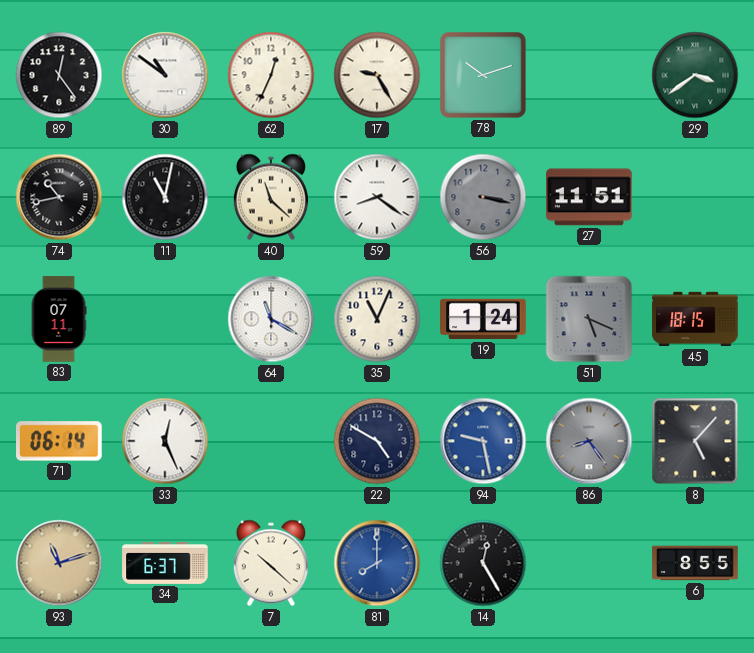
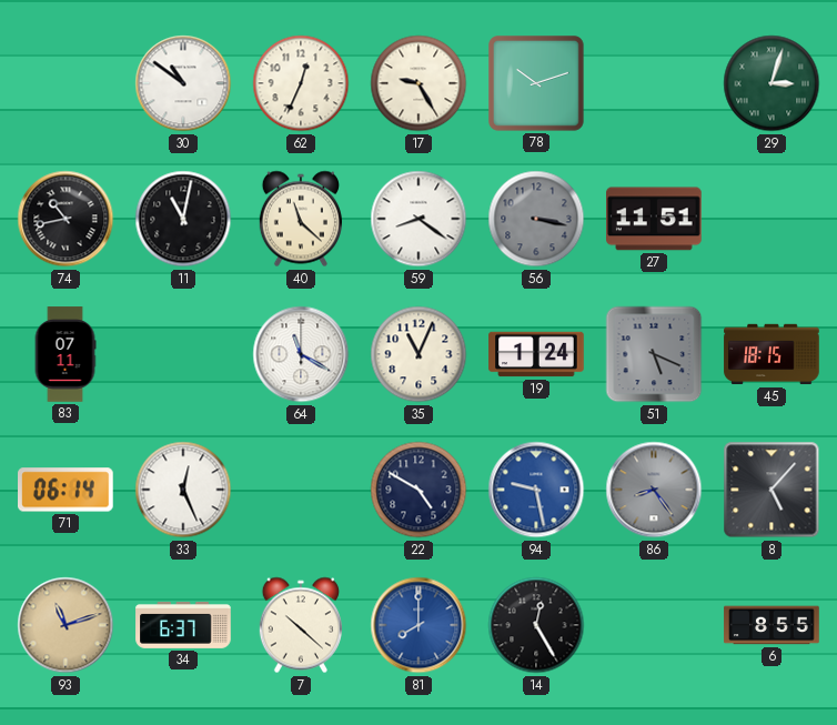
89: 12:24 -> none
29: 3:39 -> 3:03
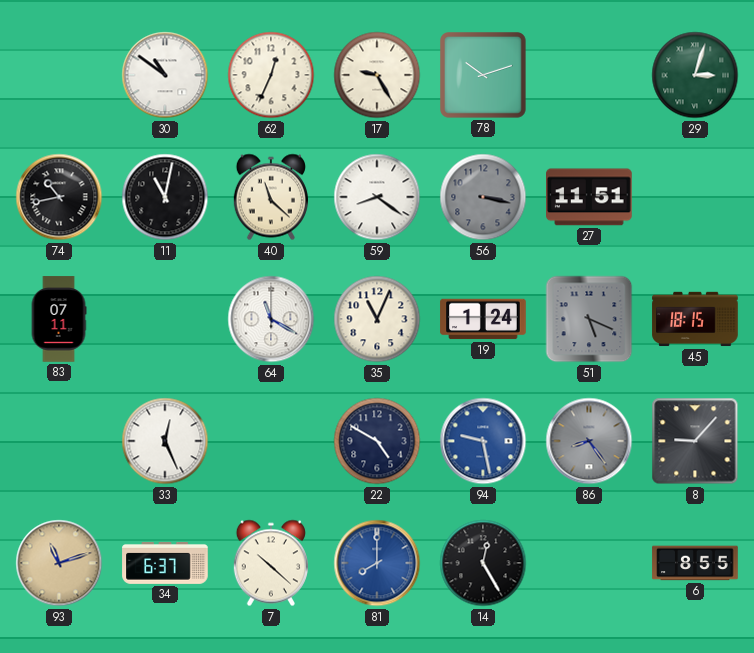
71: 06:14 -> none
8: 5:07 -> 9:07
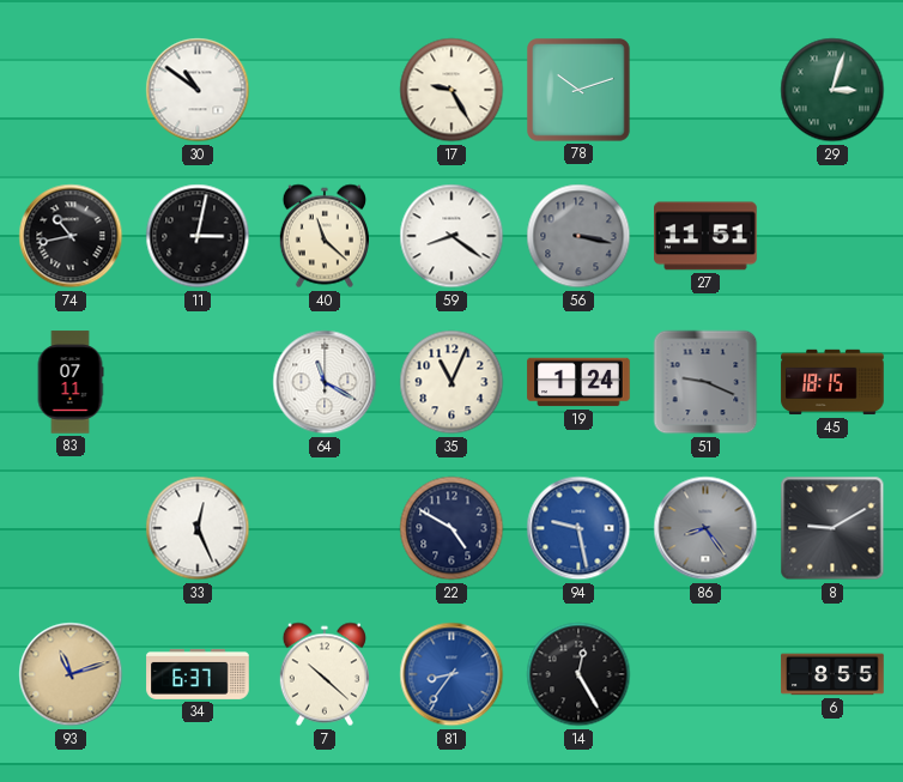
62: 12:34 -> none
11: 11:02 -> 3:02
51: 5:19 -> 9:19
8: 9:07 -> 9:10
81: 8:00 -> 8:36
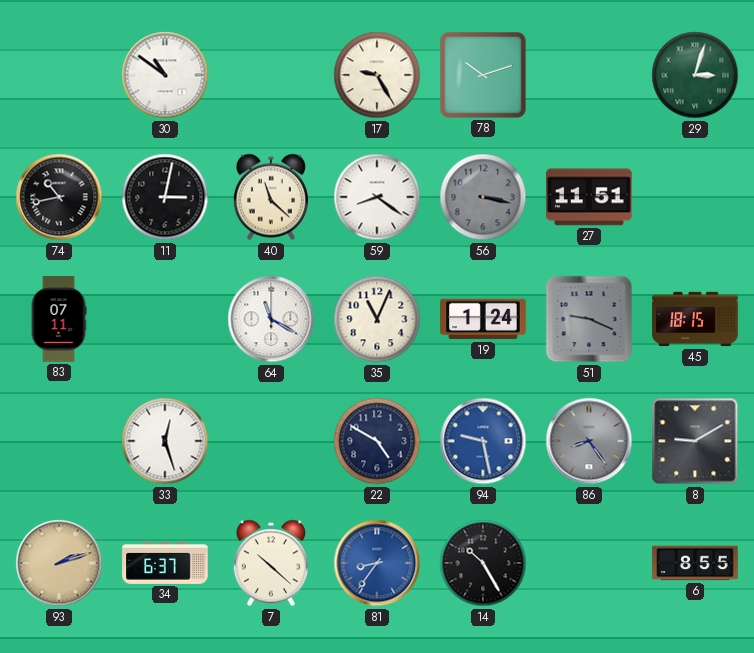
33: 12:26 -> 12:27
93: 11:12 -> 2:12
14: 12:25 -> 10:25
